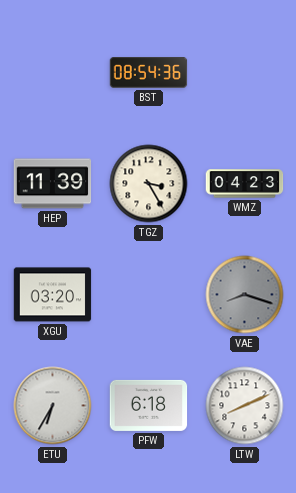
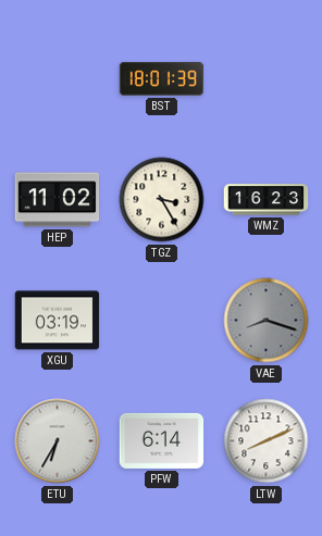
BST: 08:54 -> 18:01
HEP: 11:39 -> 11:02
WMZ: 04:23 -> 16:23
XGU: 03:20 -> 03:19
PFW: 6:18 -> 6:14
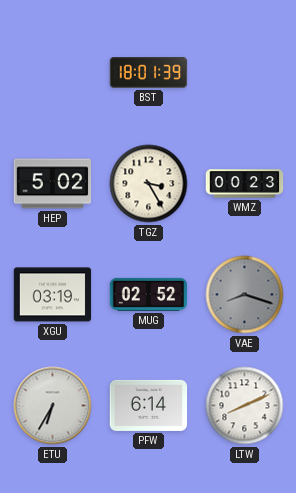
HEP: 11:02 -> 5:02
WMZ: 16:23 -> 00:23
MUG: none -> 02:52
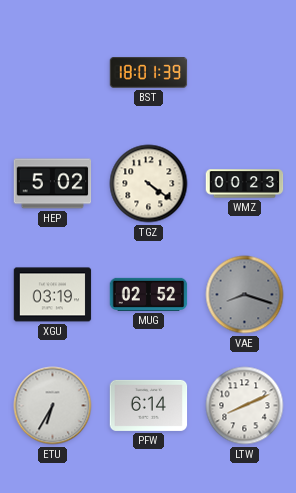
TGZ: 3:25 -> 4:21
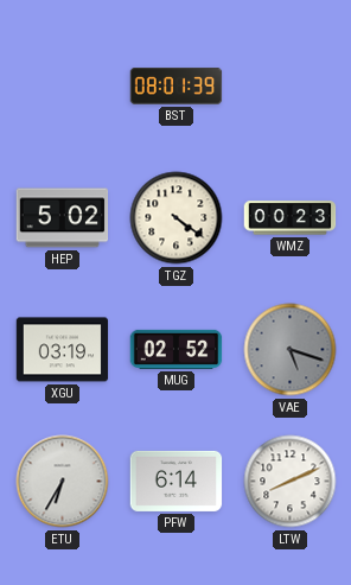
BST: 18:01 -> 08:01
VAE: 8:18 -> 5:18
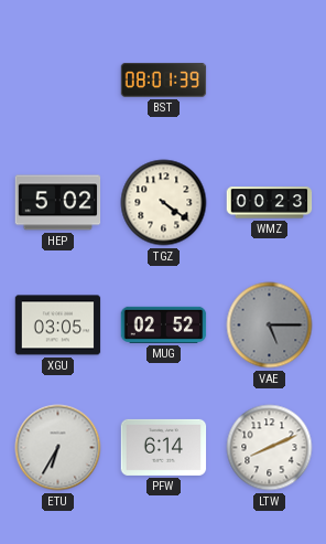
XGU: 03:19 -> 03:05
VAE: 5:18 -> 5:15
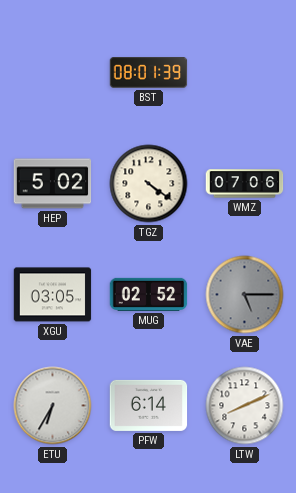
WMZ: 00:23 -> 07:06
